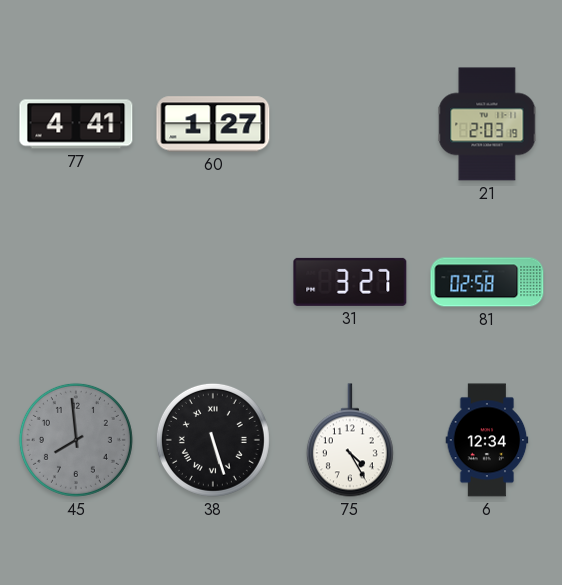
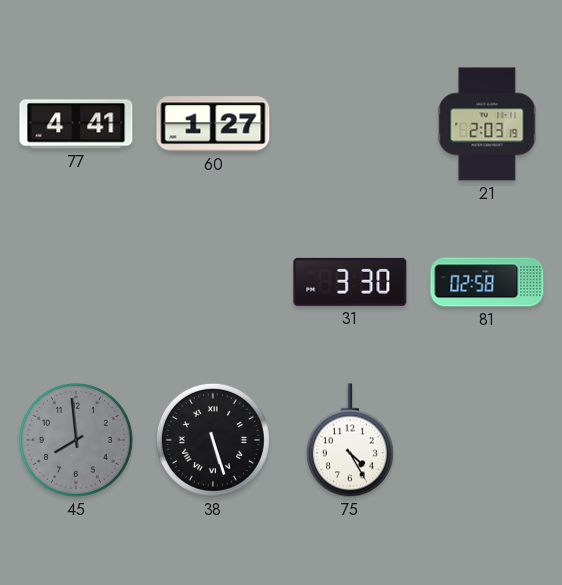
31: 3:27 -> 3:30
6: 12:34 -> none
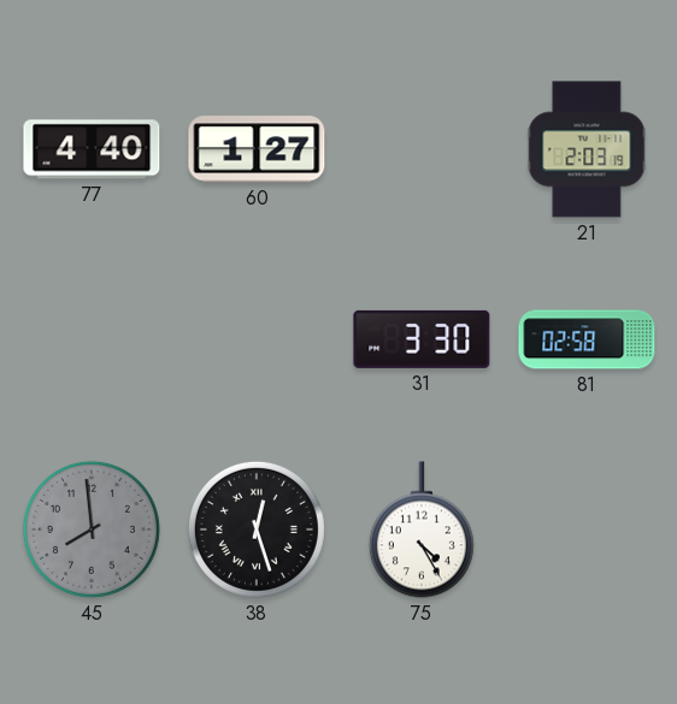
77: 4:41 -> 4:40
38: 5:27 -> 12:27
